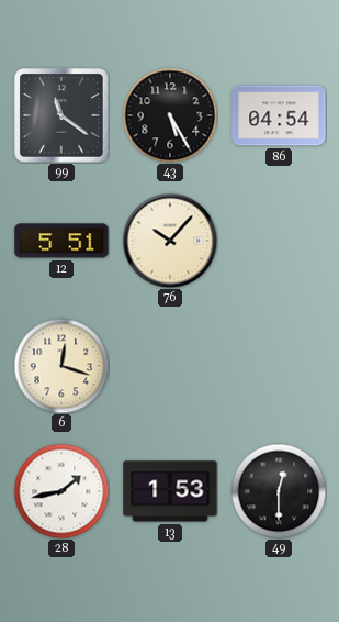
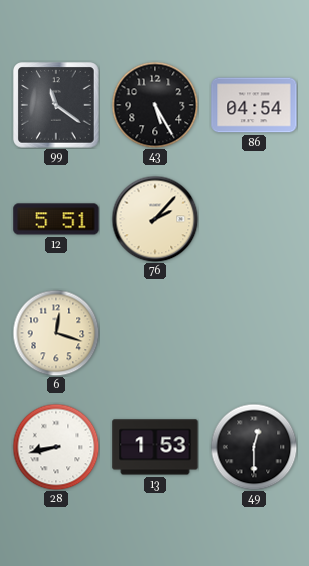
76: 10:07 -> 2:07
28: 1:43 -> 8:43
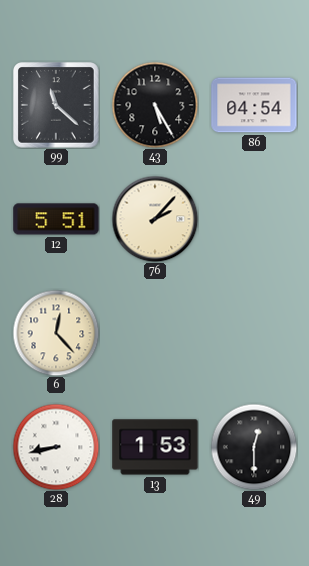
99: 11:21 -> 11:22
6: 12:18 -> 12:23
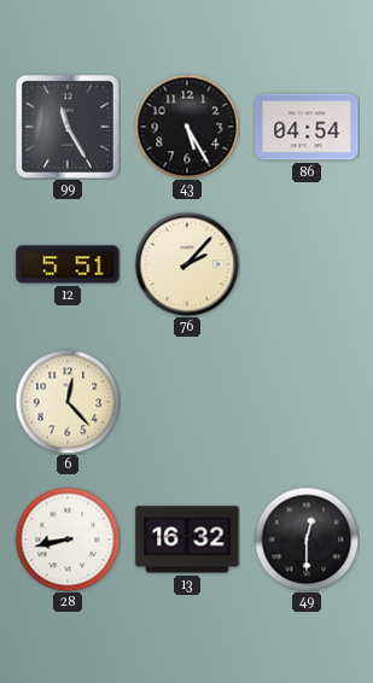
99: 11:22 -> 11:25
13: 1:53 -> 16:32
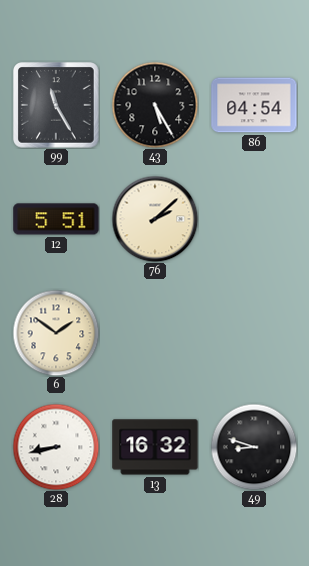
76: 2:07 -> 2:08
6: 12:23 -> 1:51
49: 12:30 -> 8:48
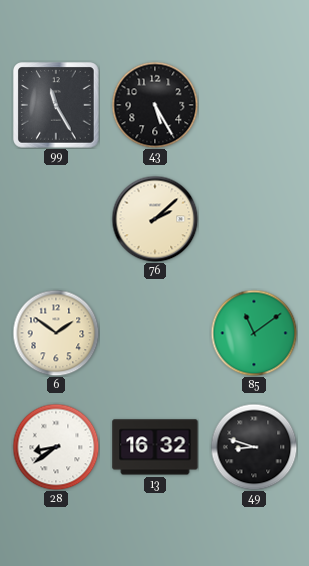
86: 04:54 -> none
12: 5:51 -> none
85: none -> 11:09
28: 8:43 -> 8:39
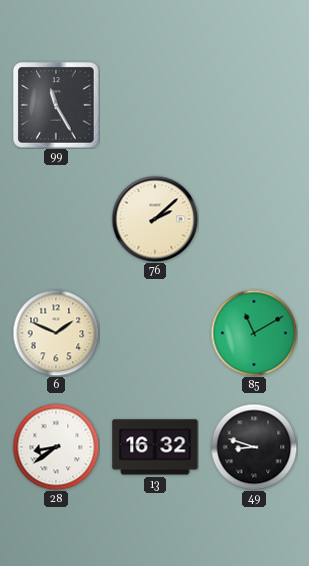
43: 5:25 -> none
6: 1:51 -> 1:49
85: 11:09 -> 11:10
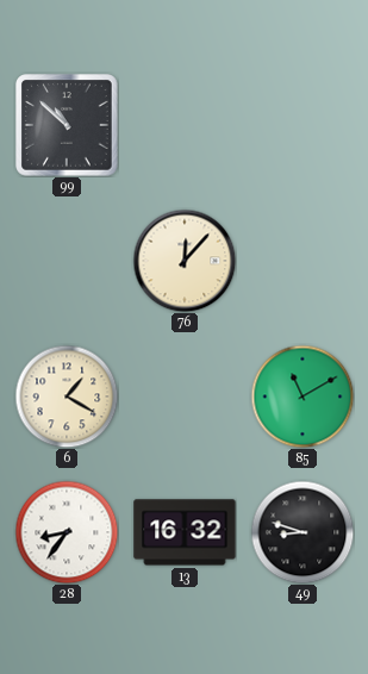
99: 11:25 -> 10:52
76: 2:08 -> 12:07
6: 1:49 -> 1:20
28: 8:39 -> 8:36
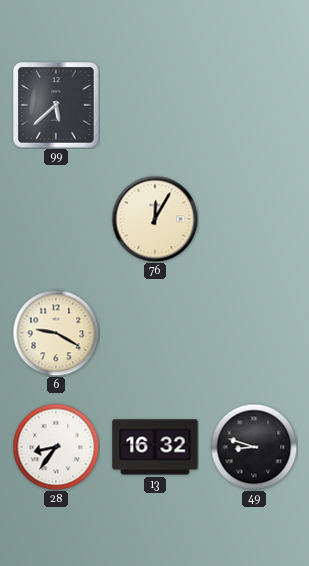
99: 10:52 -> 5:38
76: 12:07 -> 12:05
6: 1:20 -> 9:20
85: 11:10 -> none
